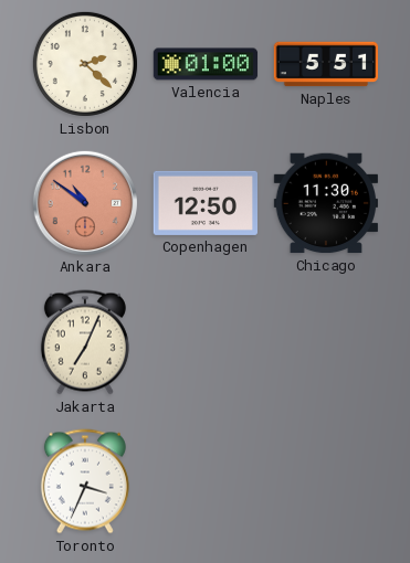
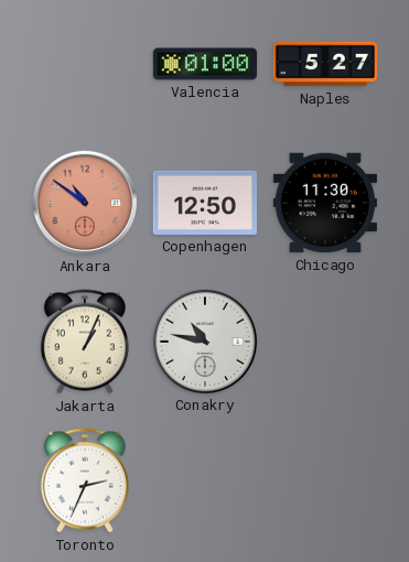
Lisbon: 2:22 -> none
Naples: 5:51 -> 5:27
Jakarta: 7:04 -> 1:04
Conakry: none -> 10:47
Toronto: 3:34 -> 2:34
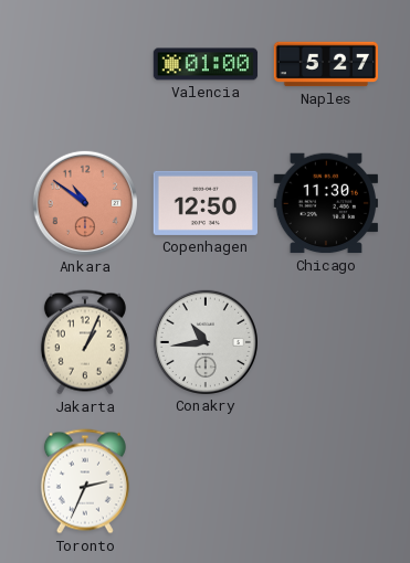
Conakry: 10:47 -> 10:44
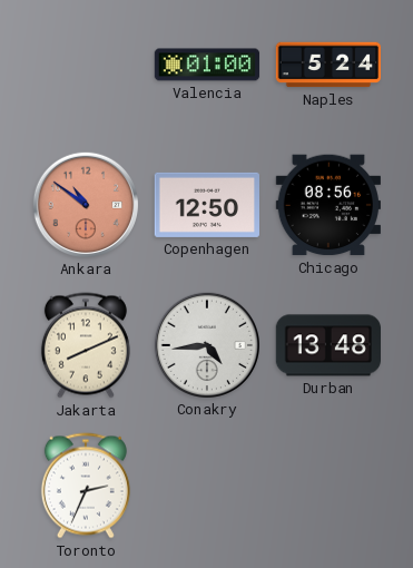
Naples: 5:27 -> 5:24
Chicago: 11:30 -> 08:56
Jakarta: 1:04 -> 8:11
Conakry: 10:44 -> 4:44
Durban: none -> 13:48
